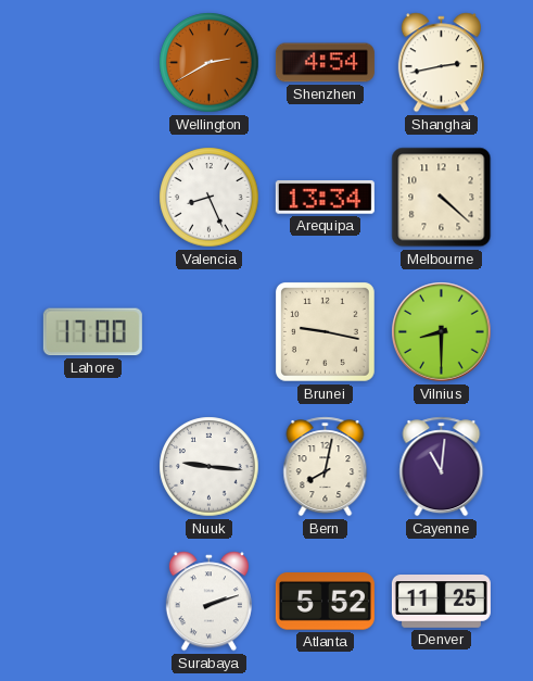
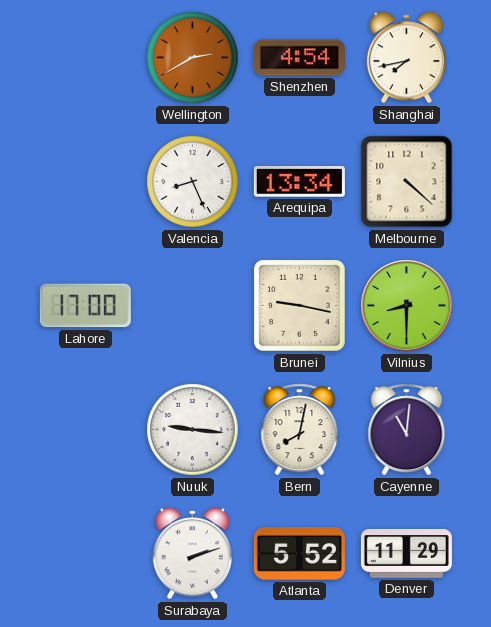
Shanghai: 2:43 -> 7:43
Denver: 11:25 -> 11:29
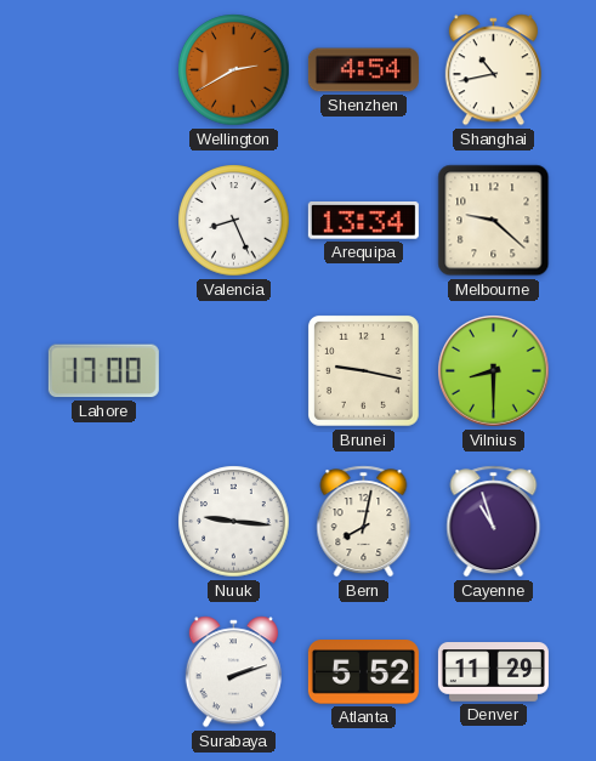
Shanghai: 7:43 -> 10:43
Melbourne: 4:22 -> 9:22
Cayenne: 11:01 -> 10:57
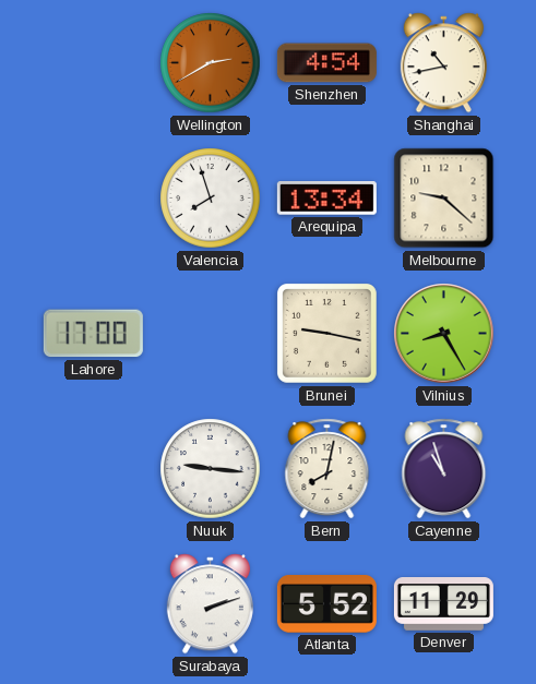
Valencia: 8:26 -> 7:57
Vilnius: 8:30 -> 8:25
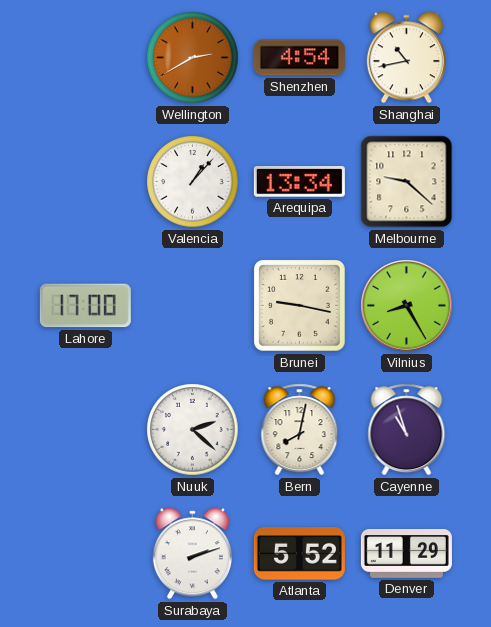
Valencia: 7:57 -> 1:07
Nuuk: 9:16 -> 2:22
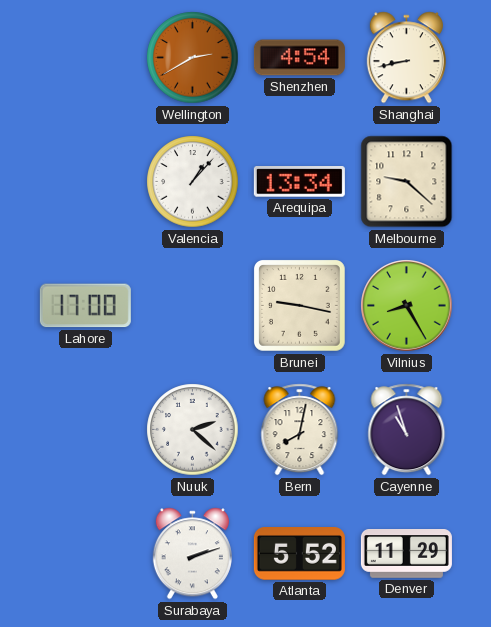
Shanghai: 10:43 -> 8:43
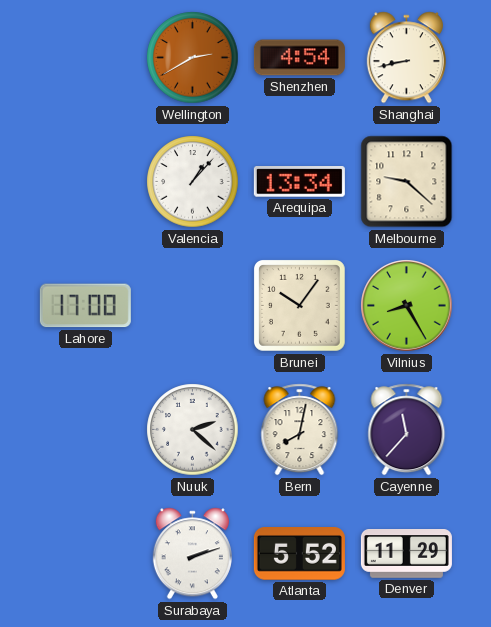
Brunei: 9:17 -> 10:06
Cayenne: 10:57 -> 11:37
